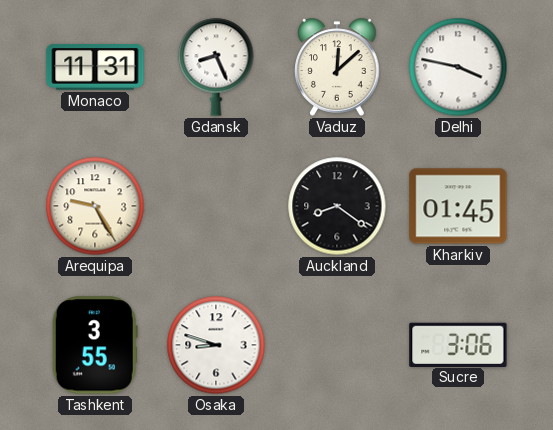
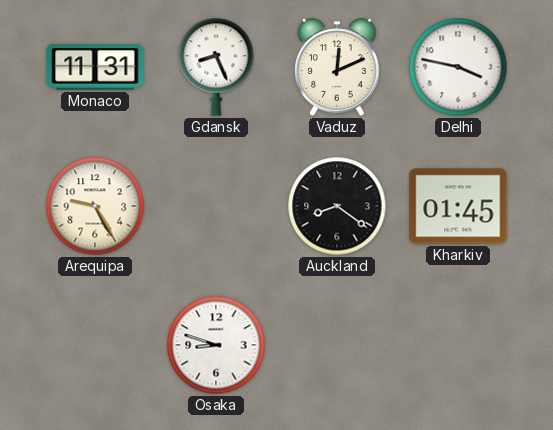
Vaduz: 12:08 -> 12:11
Tashkent: 3:55 -> none
Sucre: 3:06 -> none
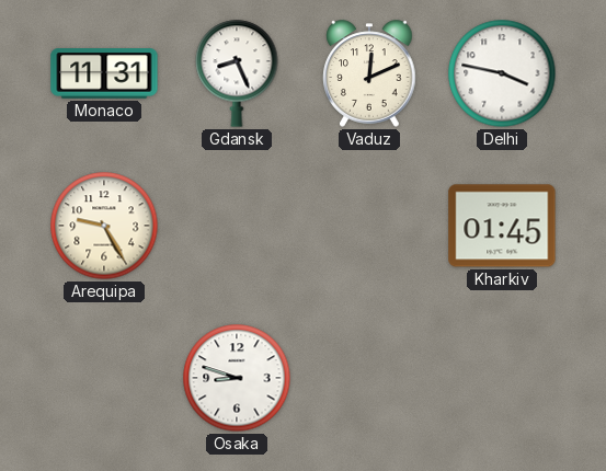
Auckland: 8:21 -> none
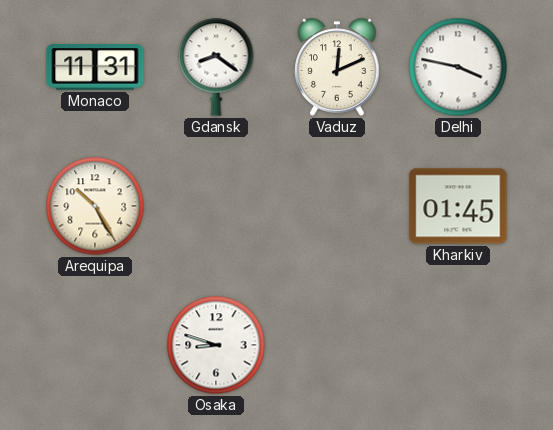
Gdansk: 8:26 -> 8:21
Arequipa: 9:25 -> 10:25
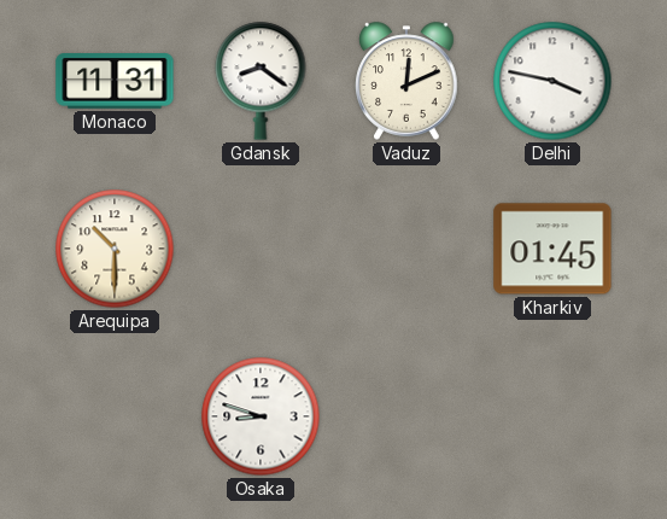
Arequipa: 10:25 -> 10:30
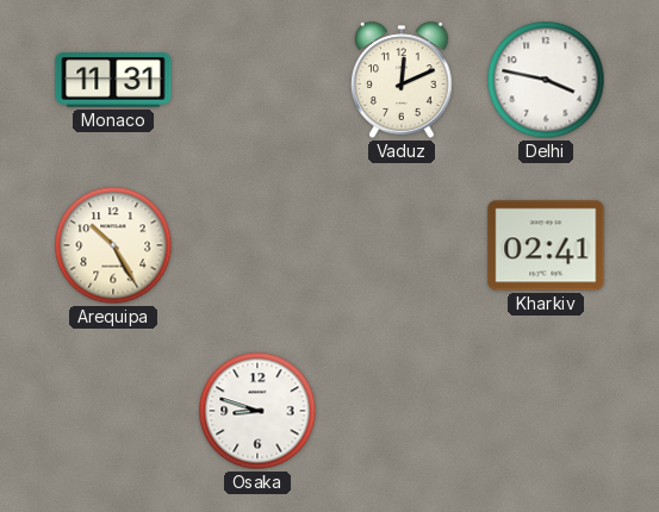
Gdansk: 8:21 -> none
Arequipa: 10:30 -> 10:25
Kharkiv: 01:45 -> 02:41
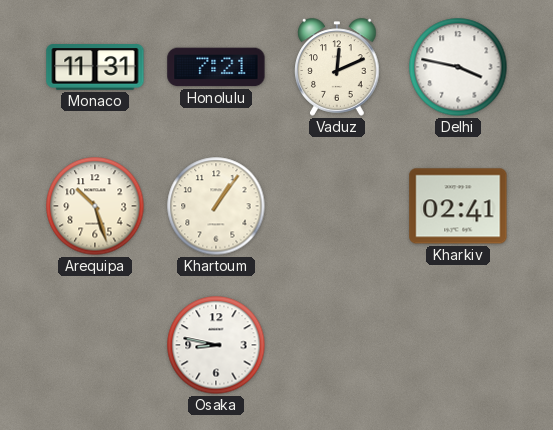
Honolulu: none -> 7:21
Arequipa: 10:25 -> 10:27
Khartoum: none -> 1:06
Osaka: 8:48 -> 8:47
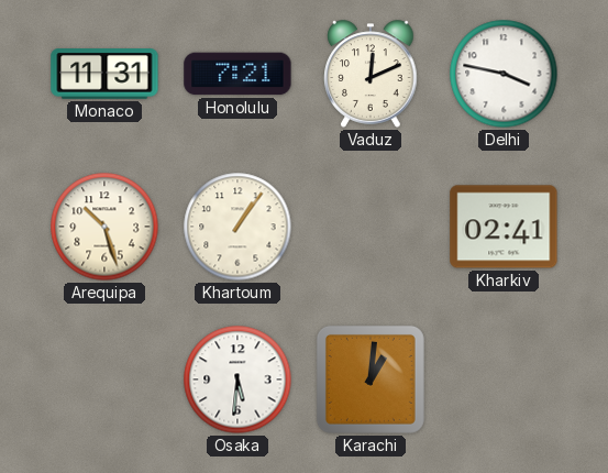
Osaka: 8:47 -> 5:31
Karachi: none -> 1:01
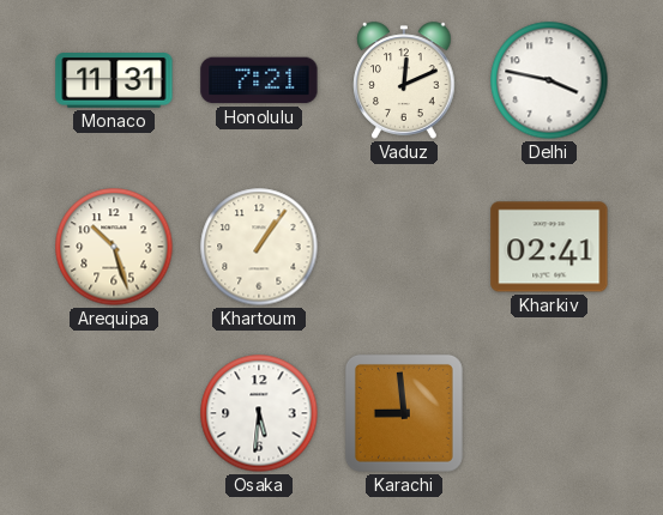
Karachi: 1:01 -> 8:59
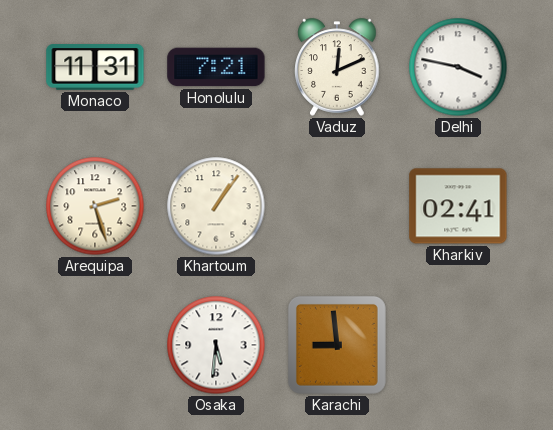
Arequipa: 10:27 -> 2:27
